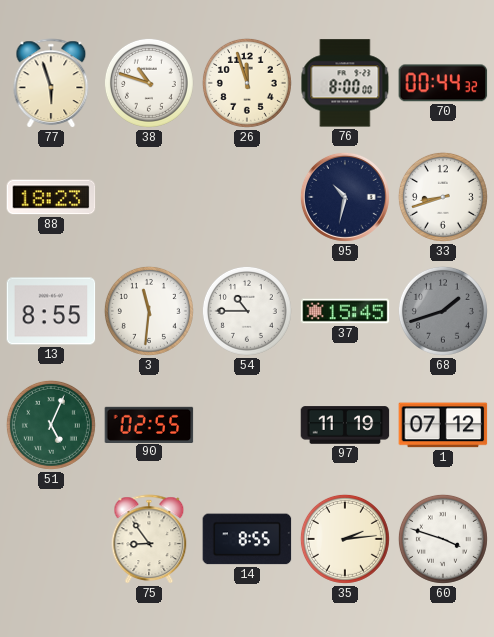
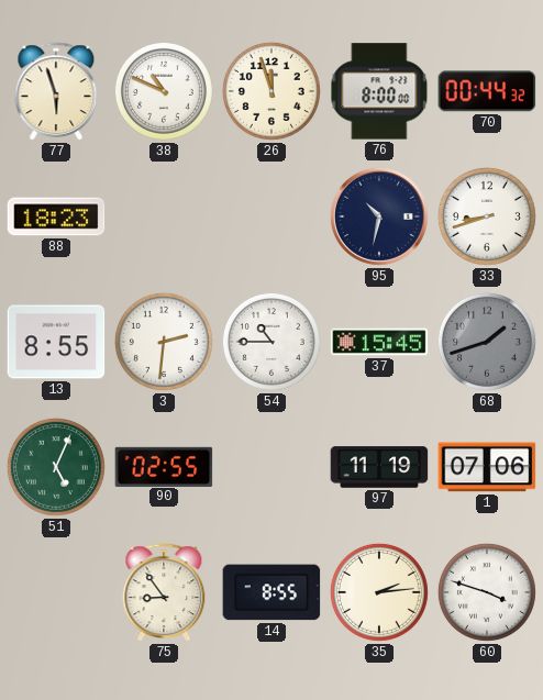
38: 10:48 -> 10:49
3: 11:31 -> 2:31
1: 07:12 -> 07:06
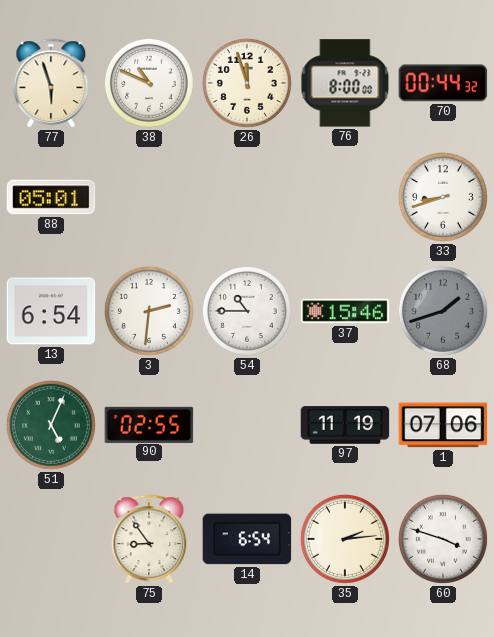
88: 18:23 -> 05:01
95: 10:32 -> none
13: 8:55 -> 6:54
37: 15:45 -> 15:46
14: 8:55 -> 6:54
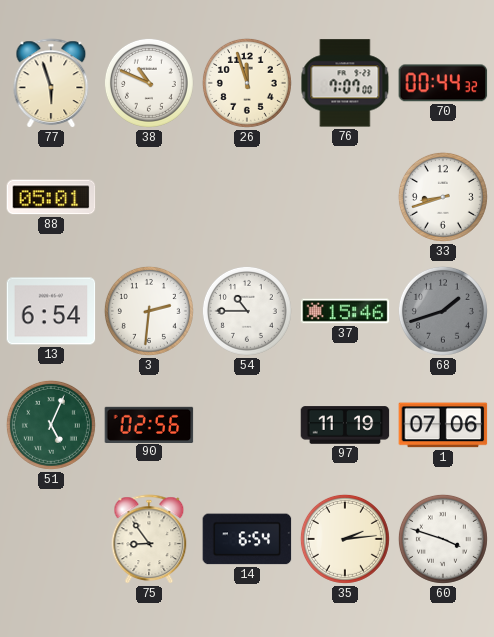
76: 8:00 -> 7:07
90: 02:55 -> 02:56
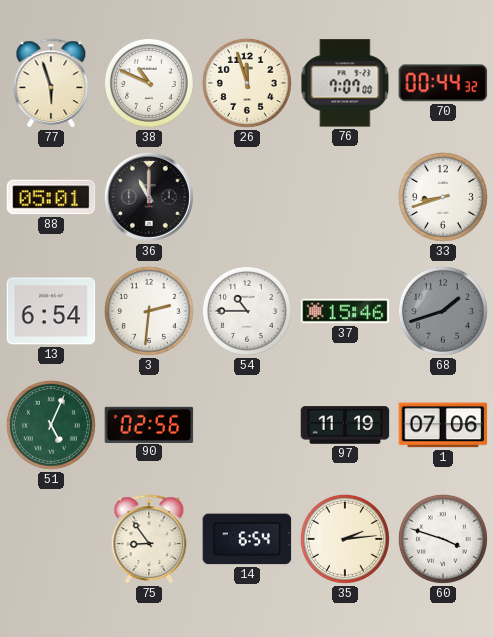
36: none -> 11:00
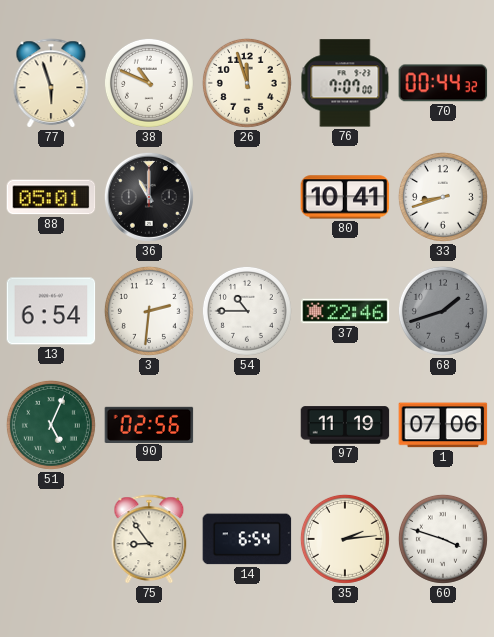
80: none -> 10:41
37: 15:46 -> 22:46
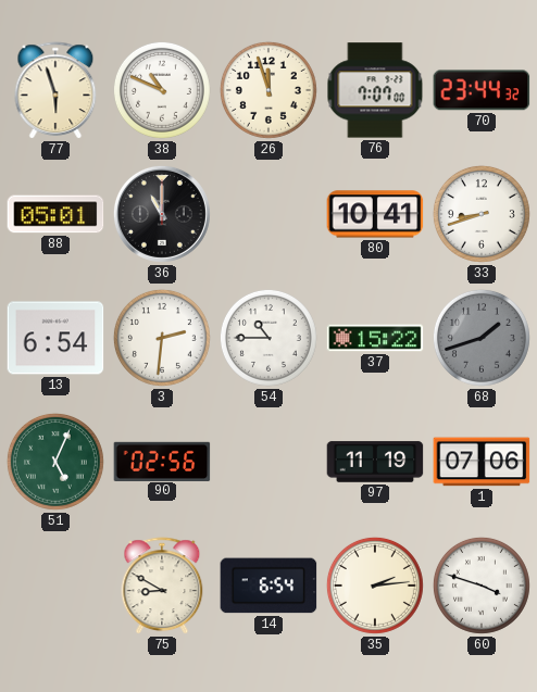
70: 00:44 -> 23:44
37: 22:46 -> 15:22
75: 8:54 -> 8:50
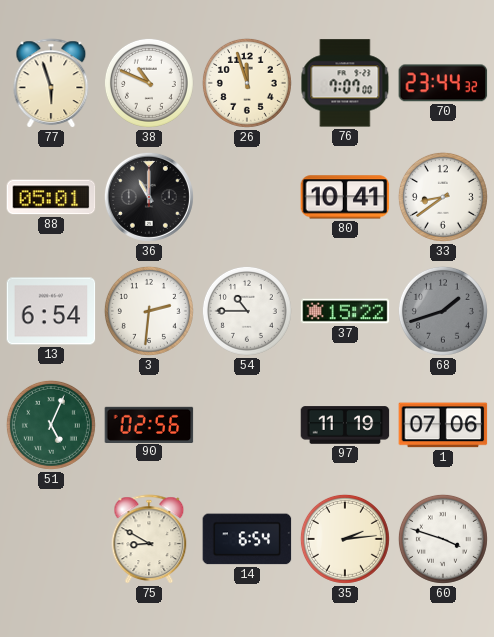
33: 8:42 -> 8:39
